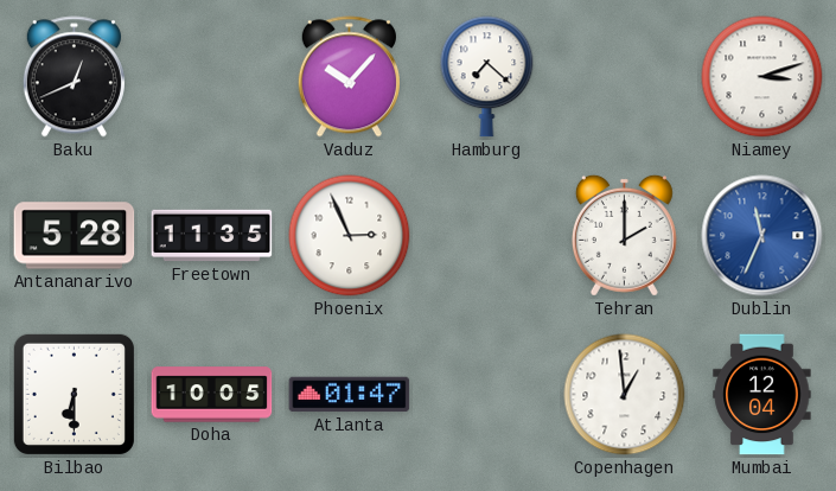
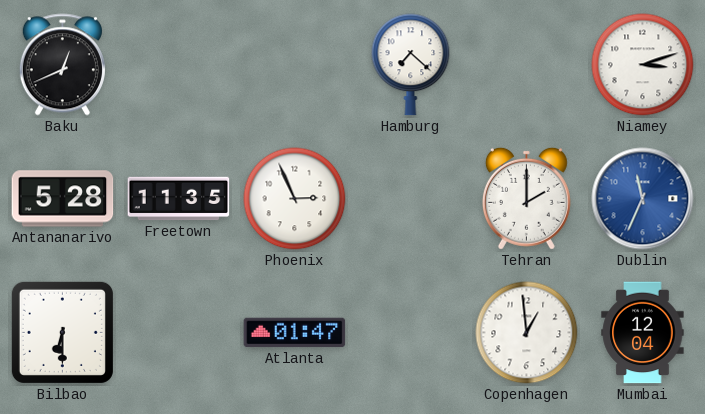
Vaduz: 10:07 -> none
Doha: 10:05 -> none
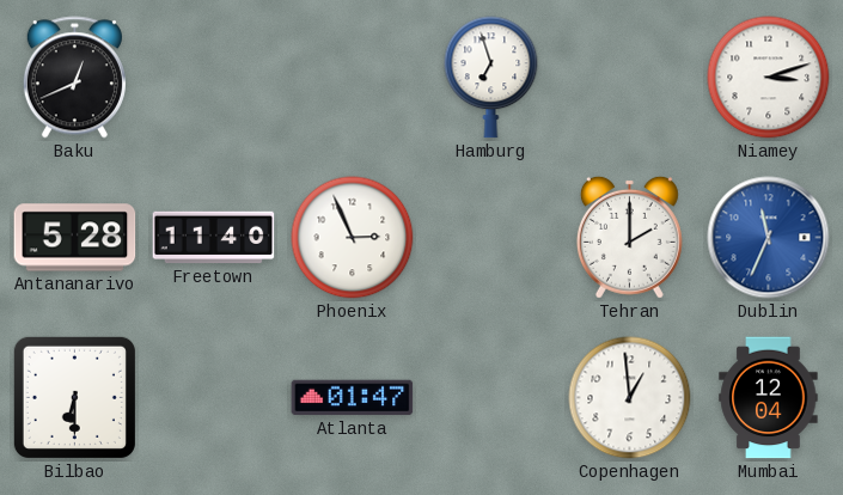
Hamburg: 7:22 -> 6:57
Freetown: 11:35 -> 11:40
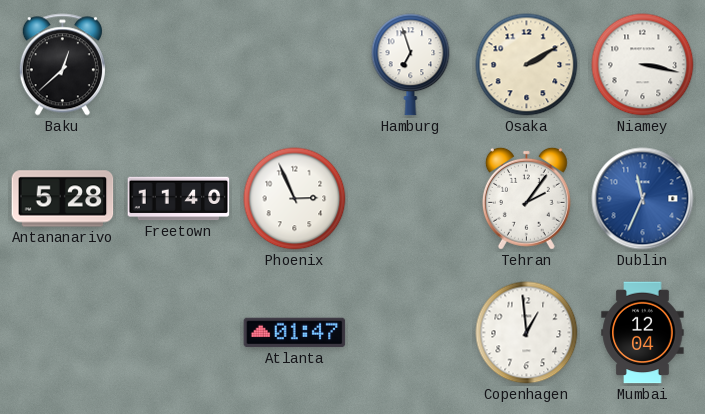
Baku: 12:41 -> 12:38
Osaka: none -> 2:10
Niamey: 3:12 -> 3:17
Tehran: 2:00 -> 2:06
Bilbao: 6:30 -> none
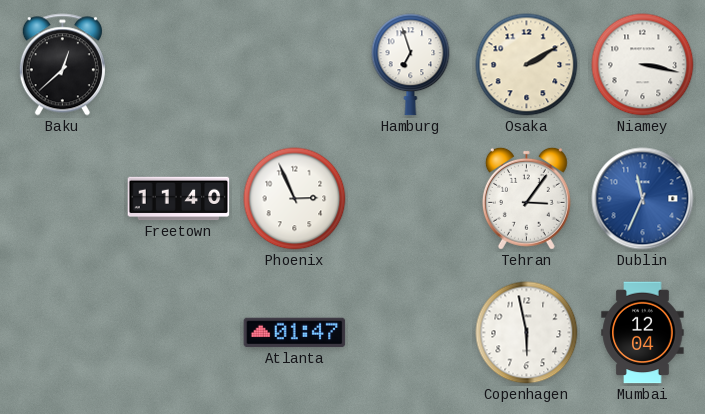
Antananarivo: 5:28 -> none
Tehran: 2:06 -> 3:06
Copenhagen: 12:59 -> 5:58
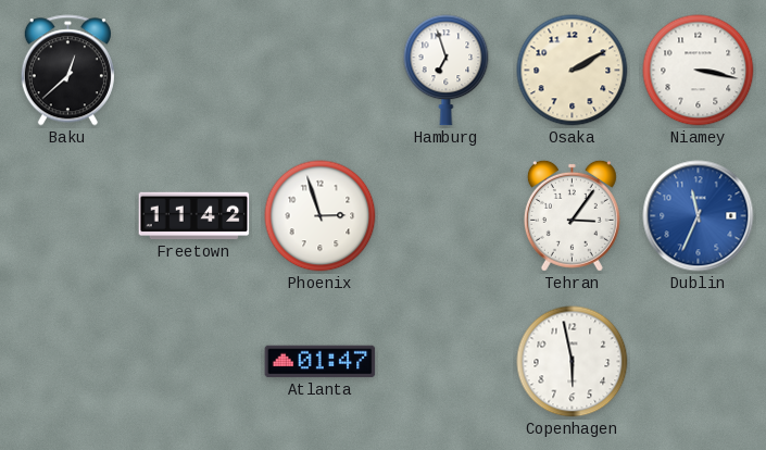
Freetown: 11:40 -> 11:42
Phoenix: 2:56 -> 2:57
Mumbai: 12:04 -> none
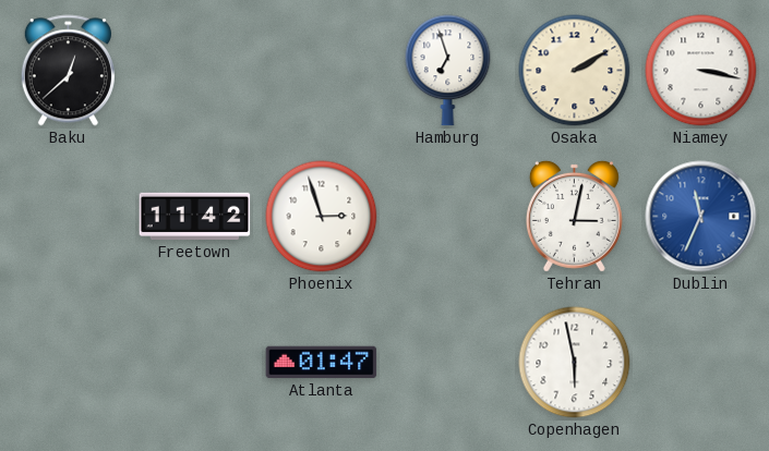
Tehran: 3:06 -> 3:02
